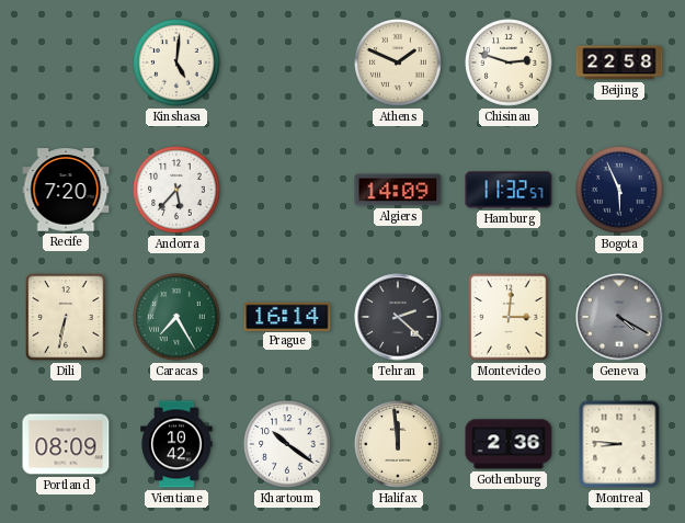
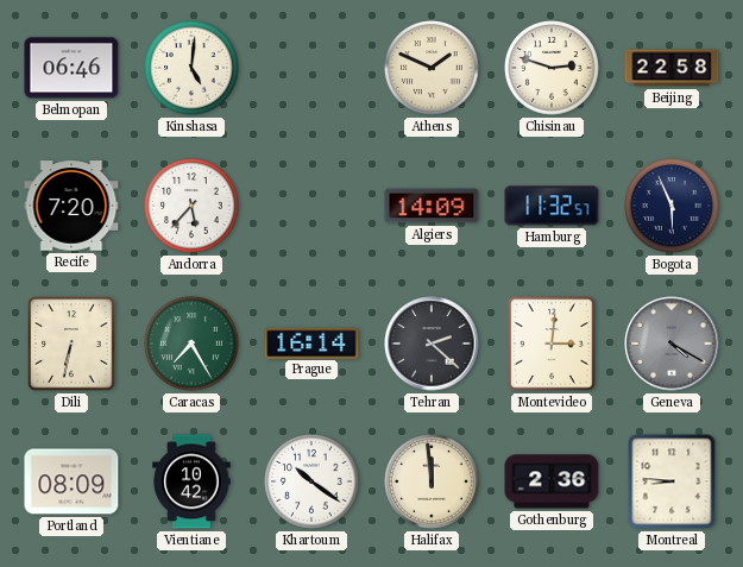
Belmopan: none -> 06:46
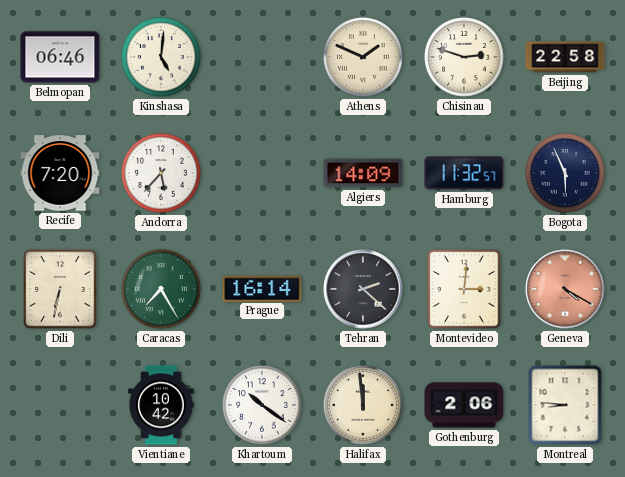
Geneva dial: grey -> salmon
Portland: 08:09 -> none
Gothenburg: 2:36 -> 2:06
